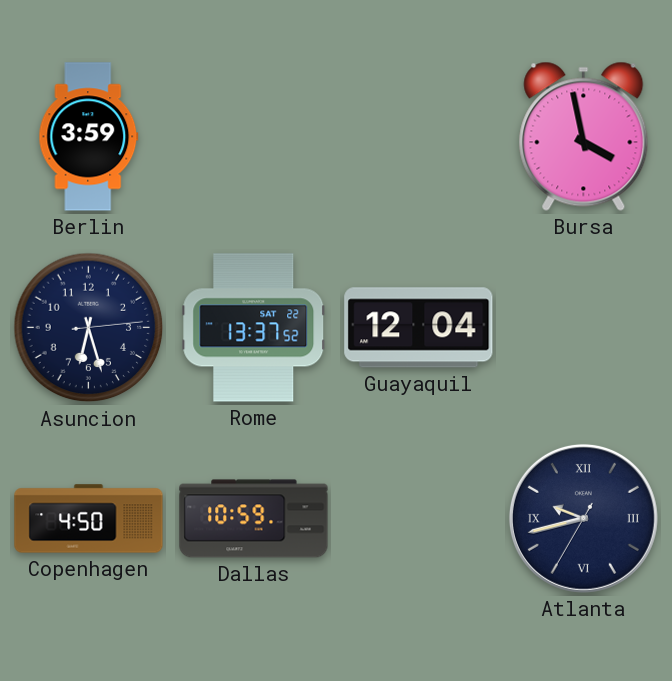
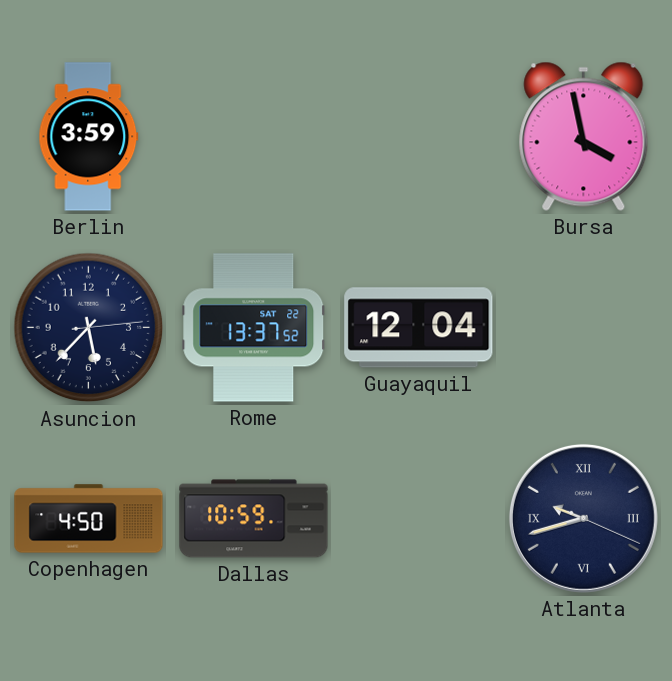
Asuncion: 6:27 -> 5:37
Atlanta: 9:42:35 -> 9:42:19
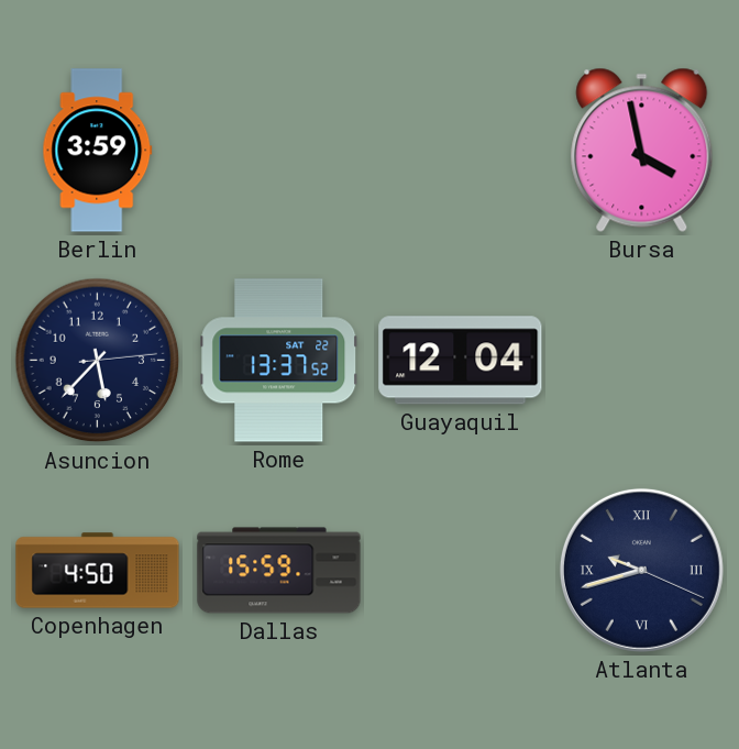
Dallas: 10:59 -> 15:59
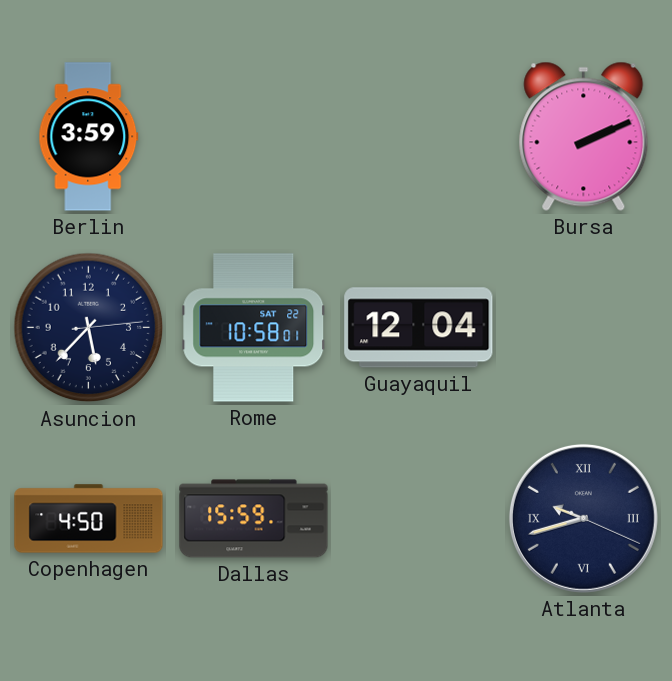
Bursa: 3:58 -> 2:11
Rome: 13:37 -> 10:58
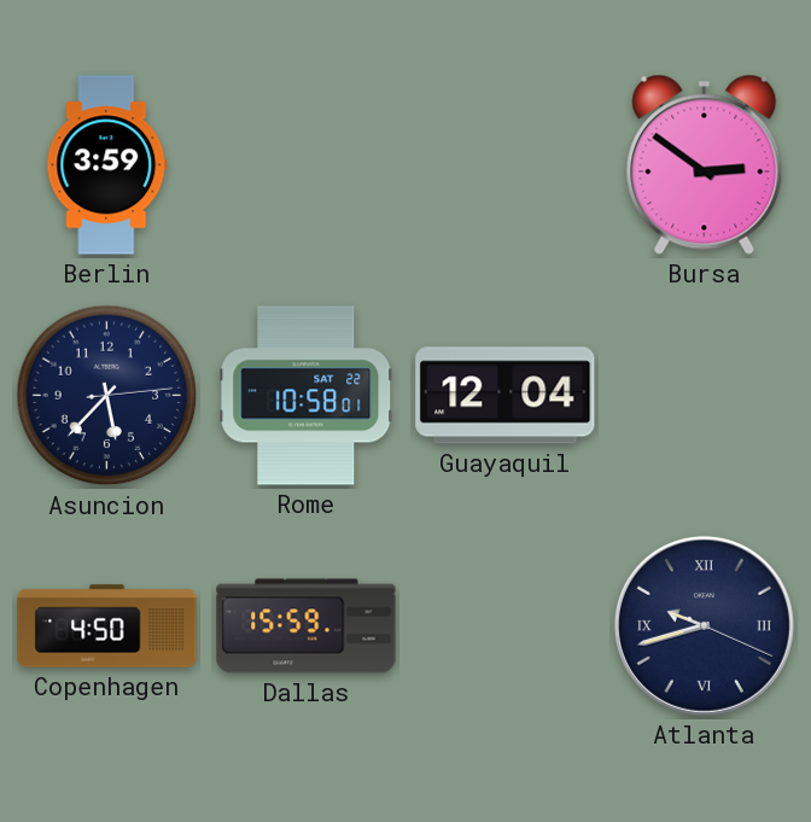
Bursa: 2:11 -> 2:51
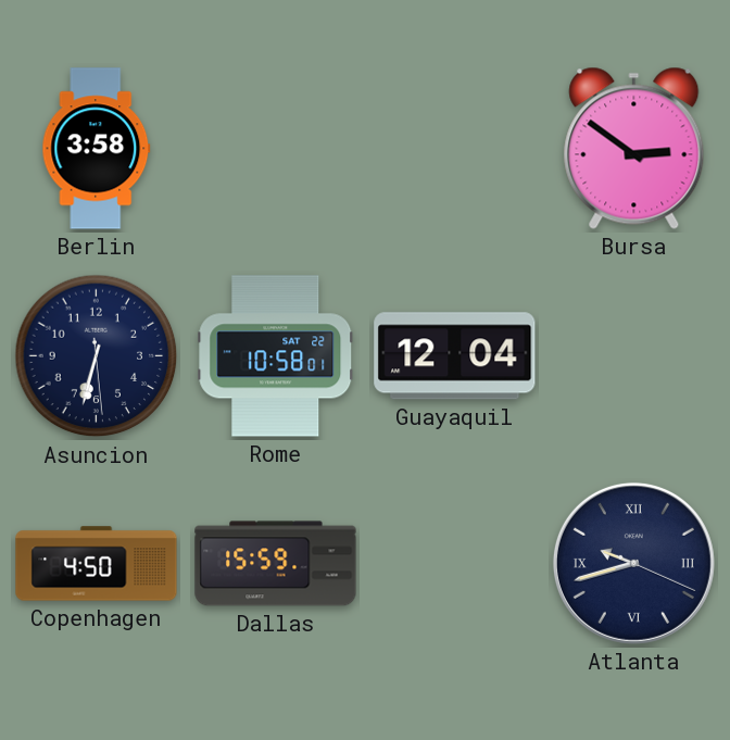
Berlin: 3:59 -> 3:58
Asuncion: 5:37 -> 6:32
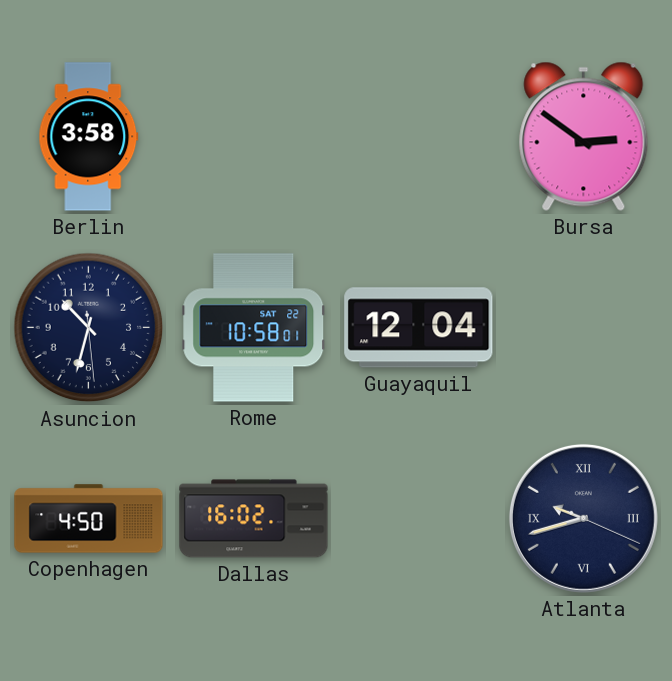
Asuncion: 6:32 -> 10:32
Dallas: 15:59 -> 16:02
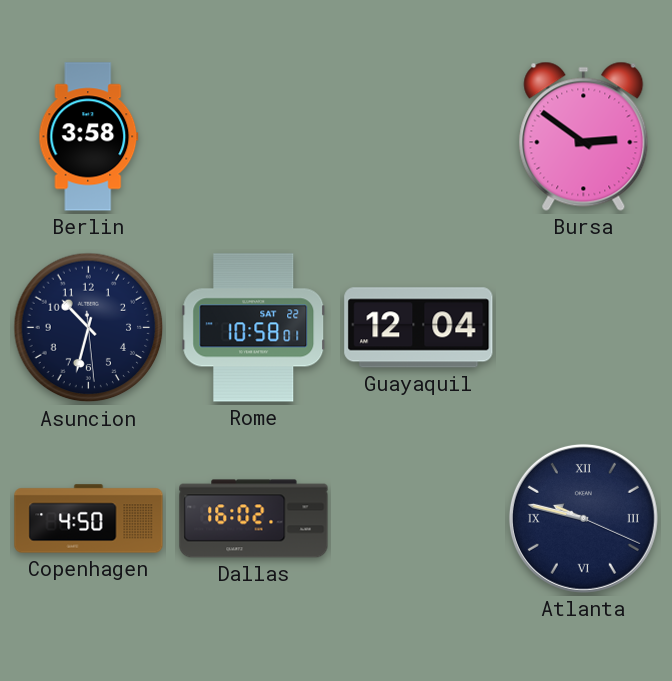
Atlanta: 9:42 -> 9:47
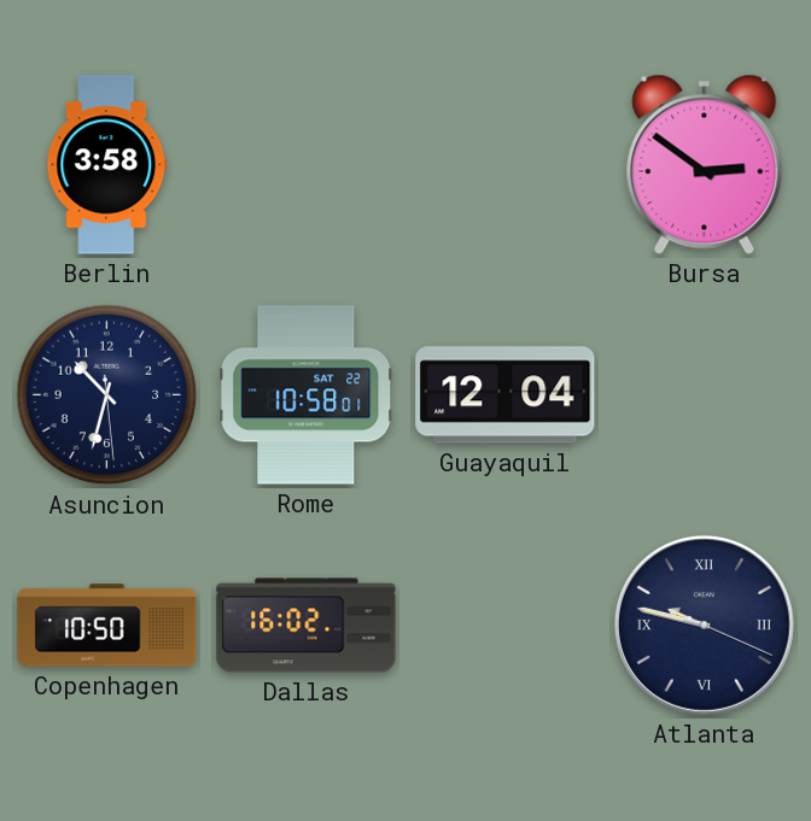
Copenhagen: 4:50 -> 10:50
